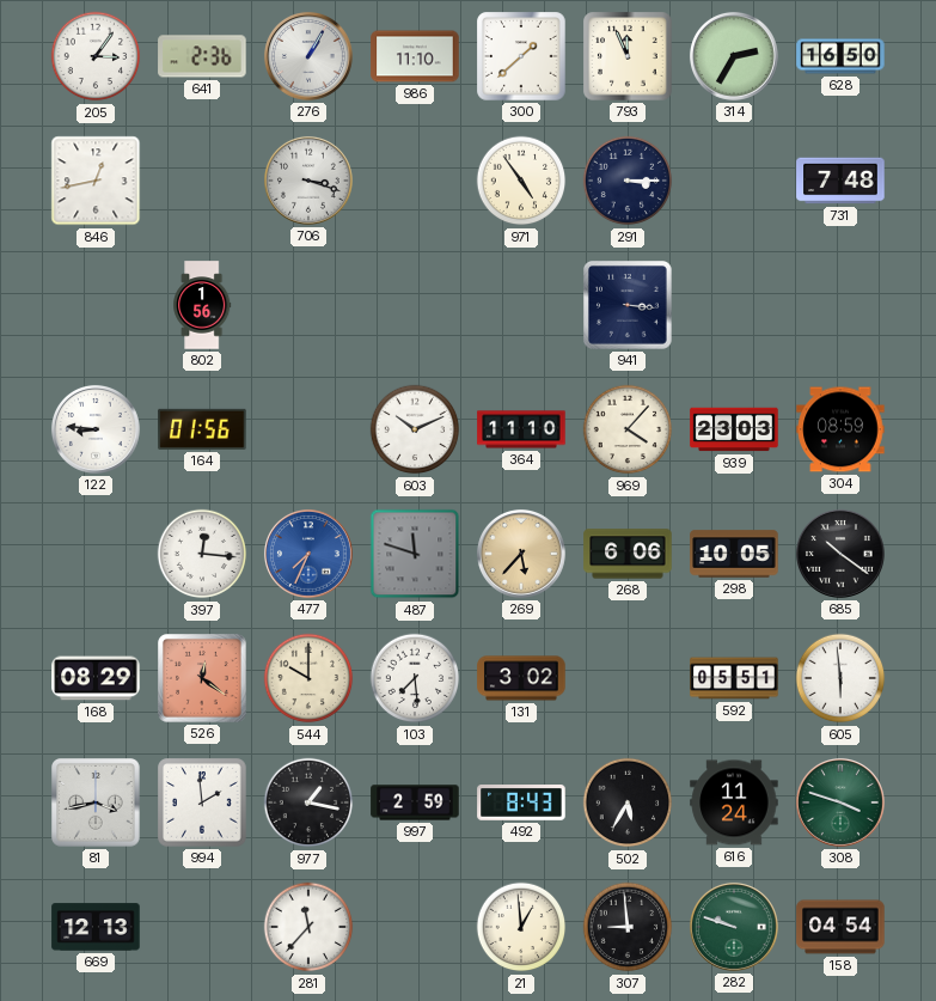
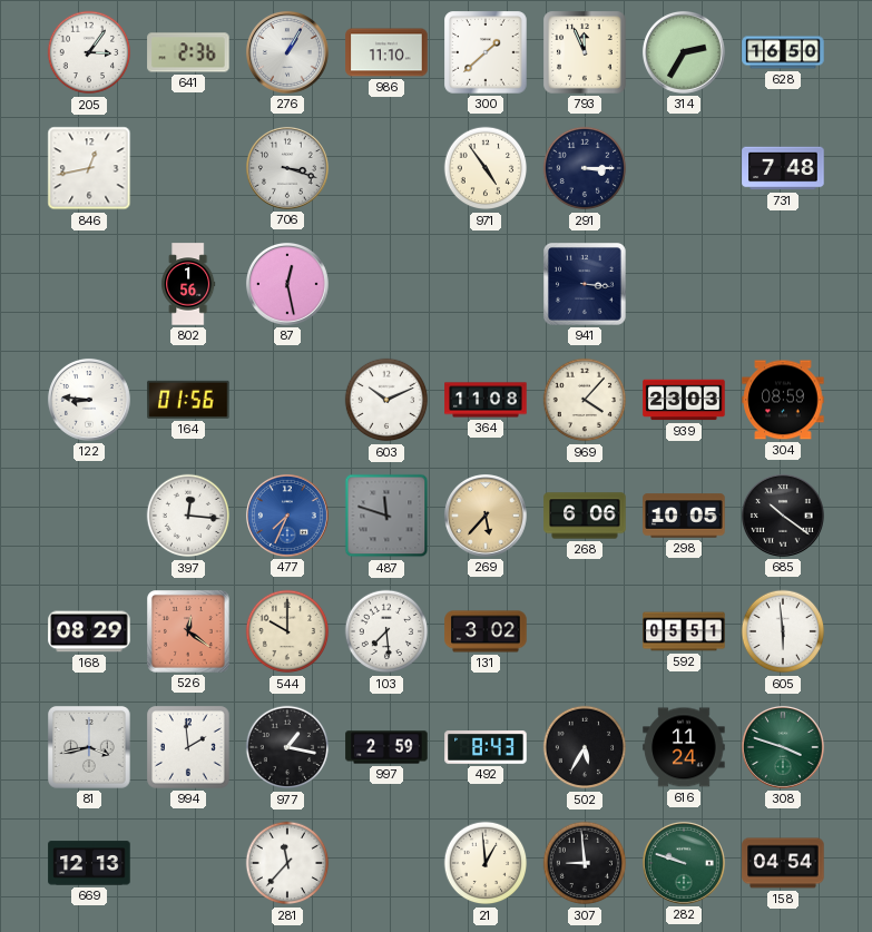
87: none -> 12:28
364: 11:10 -> 11:08
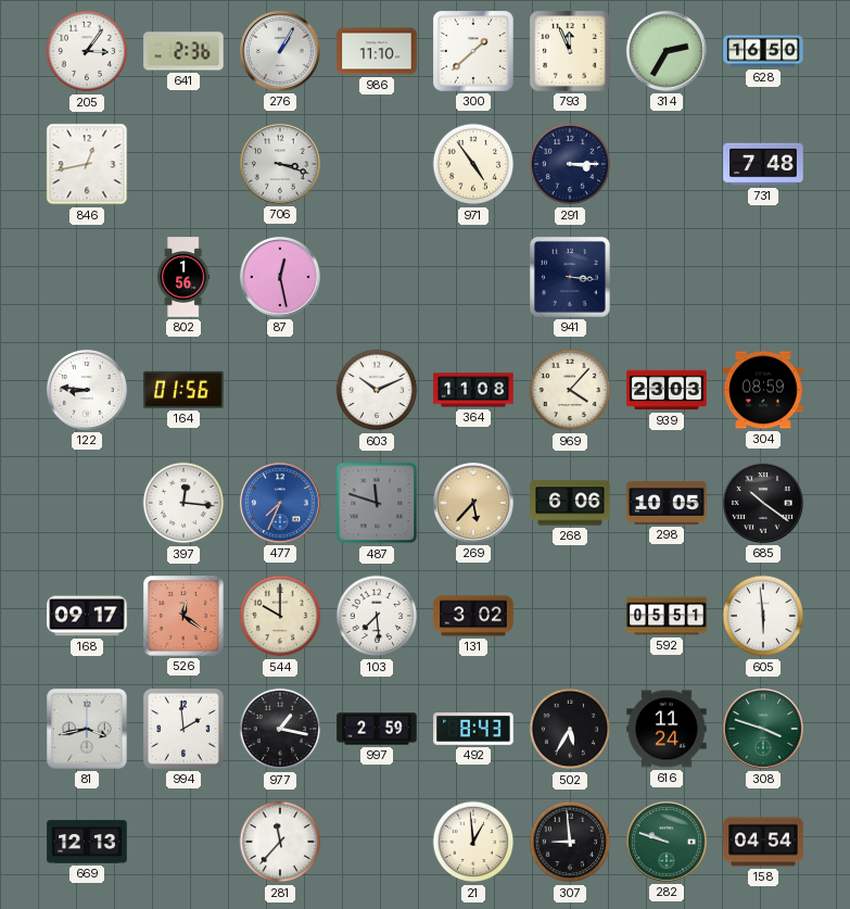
168: 08:29 -> 09:17
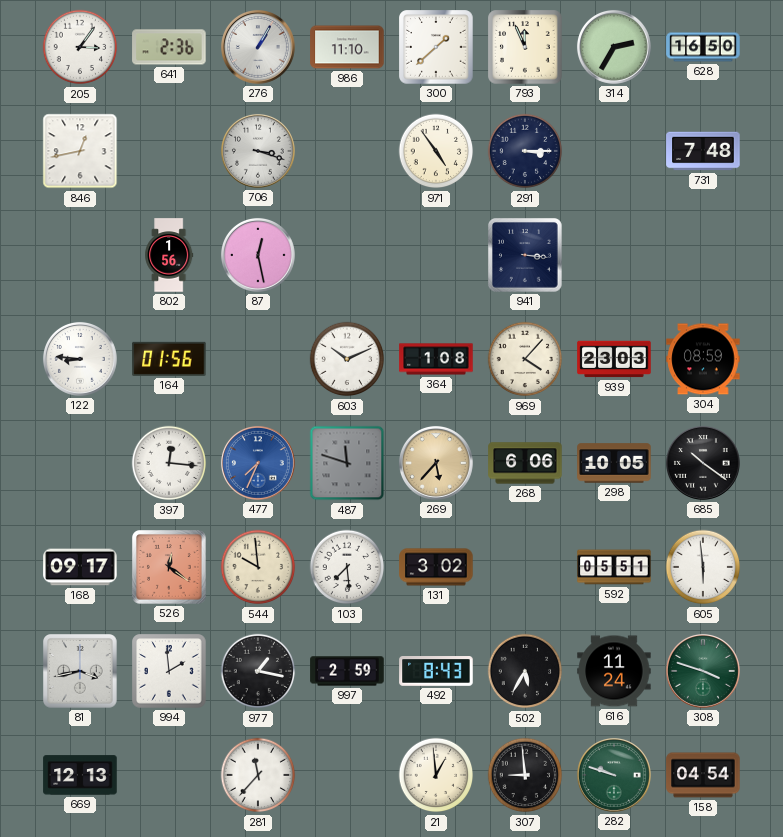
364: 11:08 -> 1:08
544: 10:00 -> 9:59
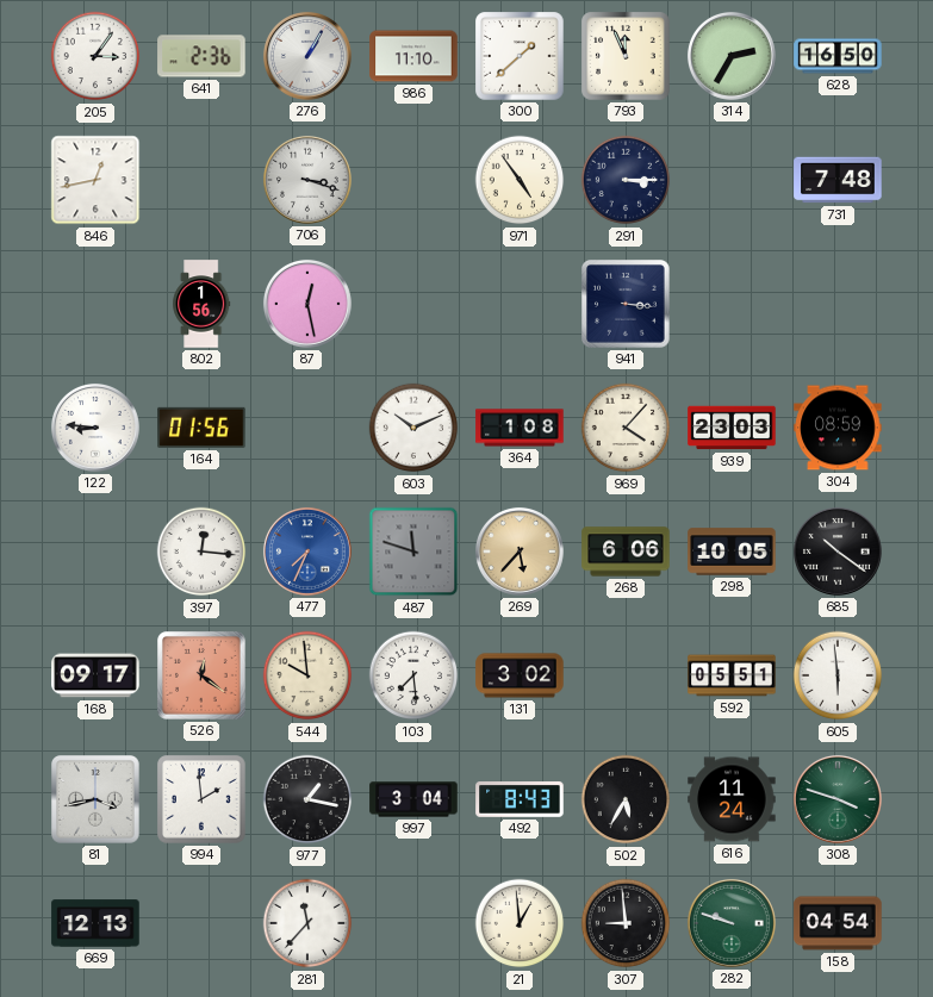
997: 2:59 -> 3:04
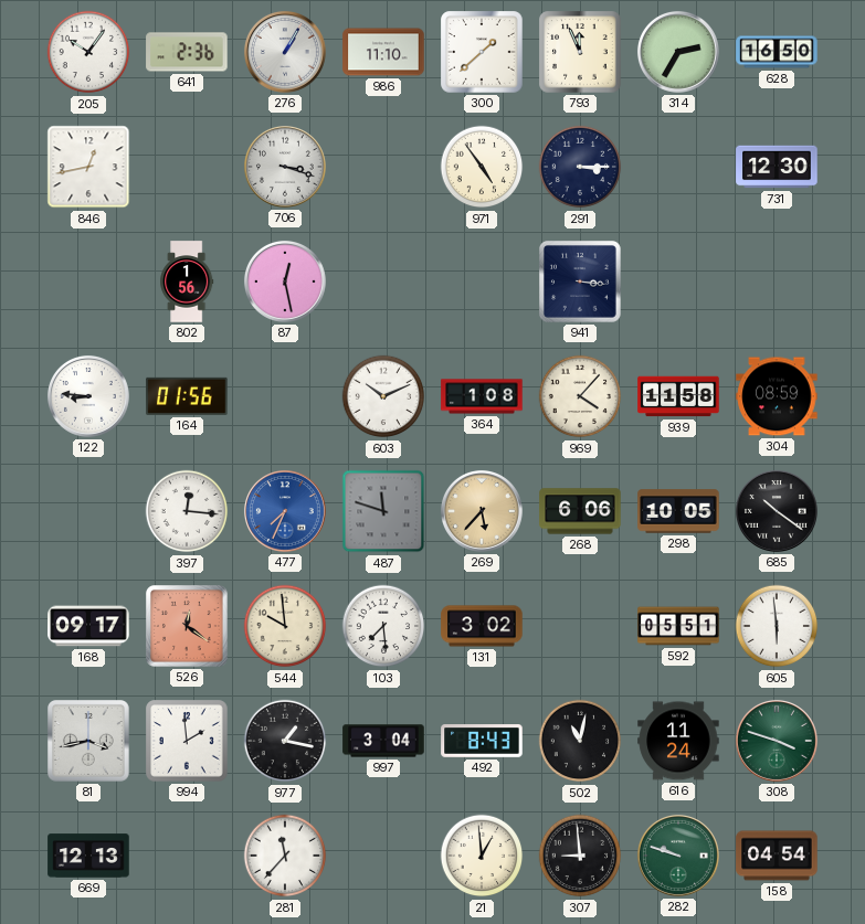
205: 3:06 -> 10:06
731: 7:48 -> 12:30
939: 23:03 -> 11:58
502: 5:35 -> 11:02
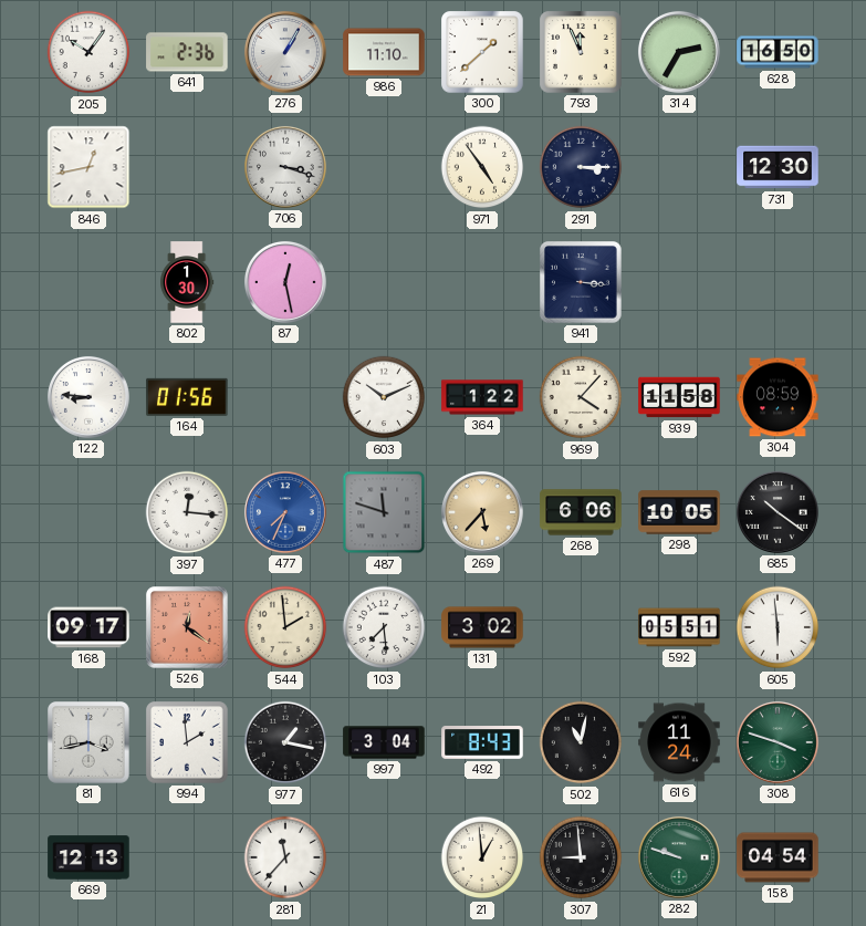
802: 1:56 -> 1:30
364: 1:08 -> 1:22
544: 9:59 -> 1:59
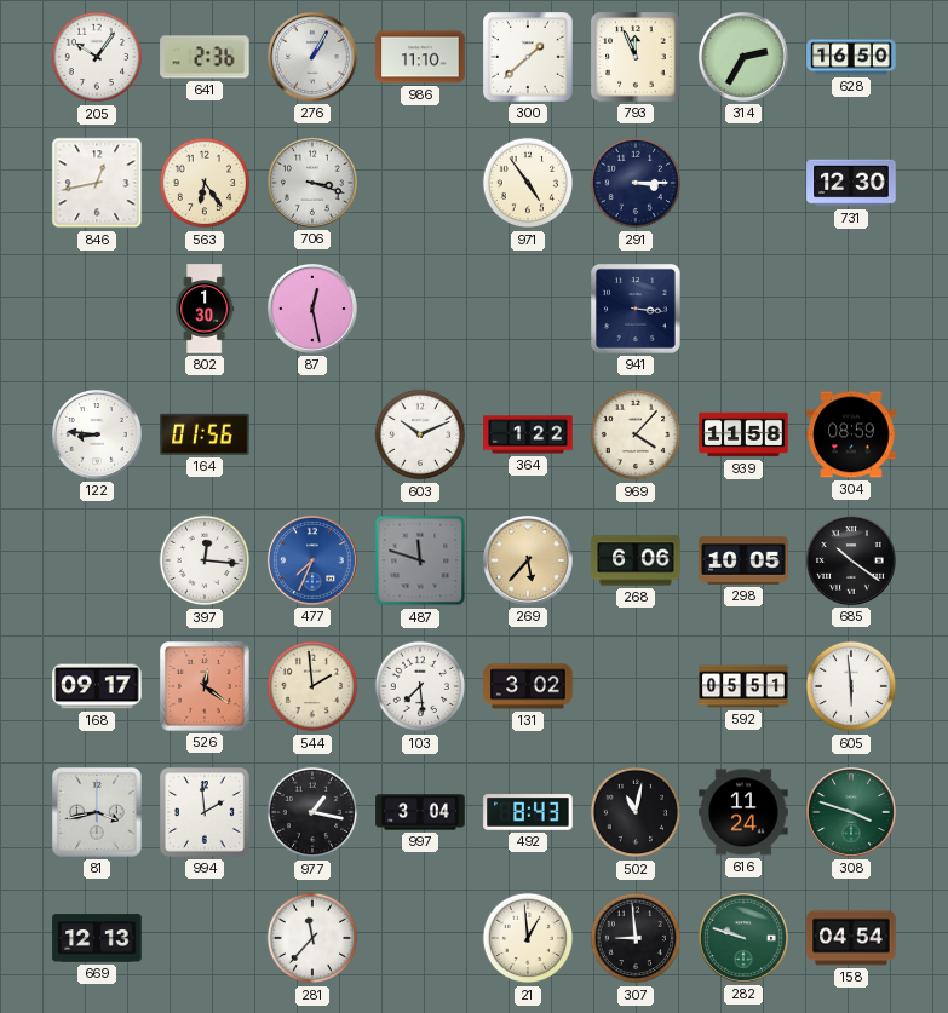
563: none -> 6:24
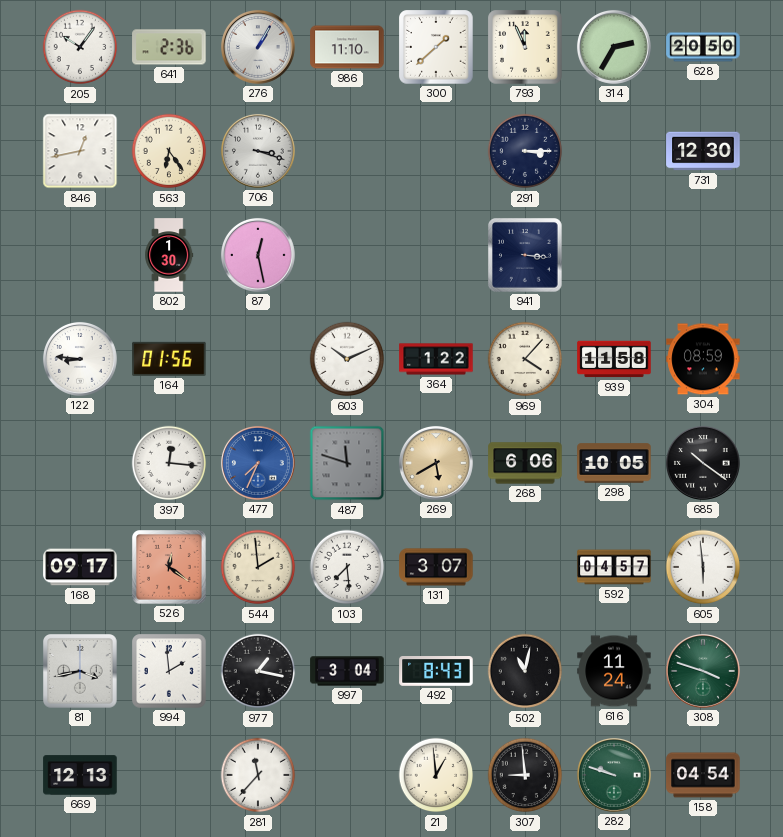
628: 16:50 -> 20:50
971: 4:54 -> none
269: 5:37 -> 5:40
131: 3:02 -> 3:07
592: 05:51 -> 04:57
